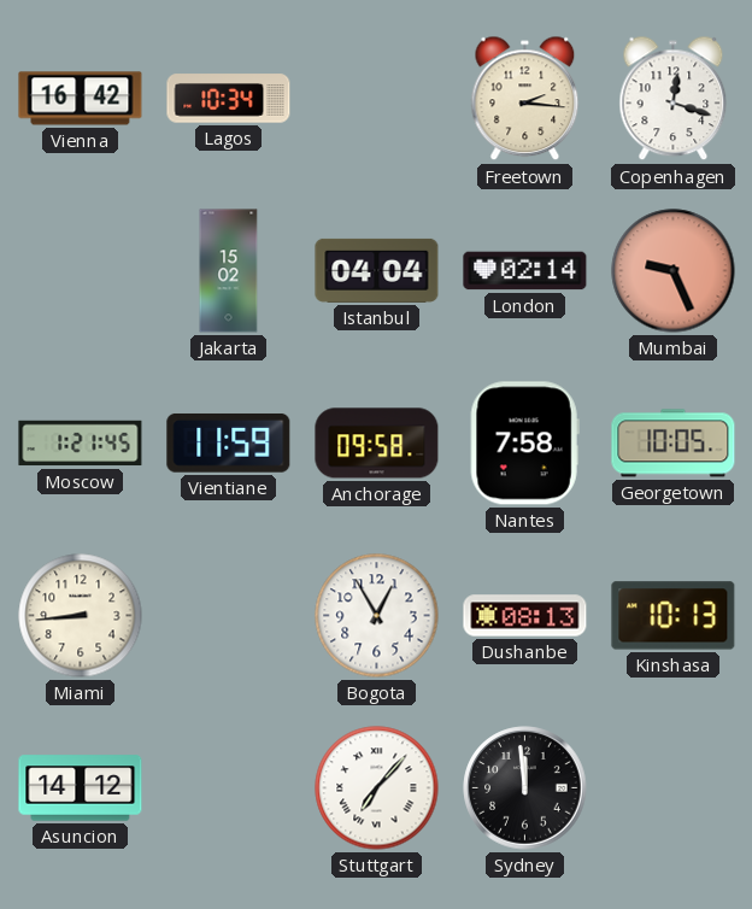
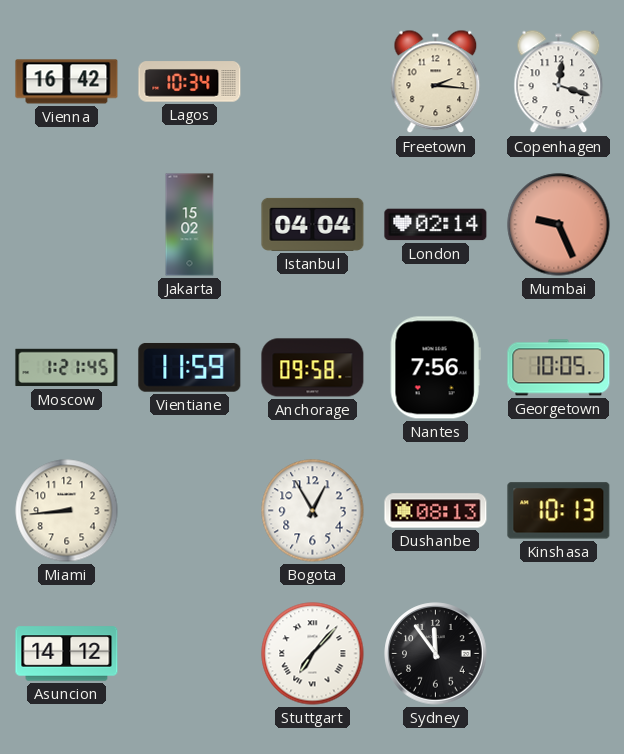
Nantes: 7:58 -> 7:56
Sydney: 11:59 -> 11:54
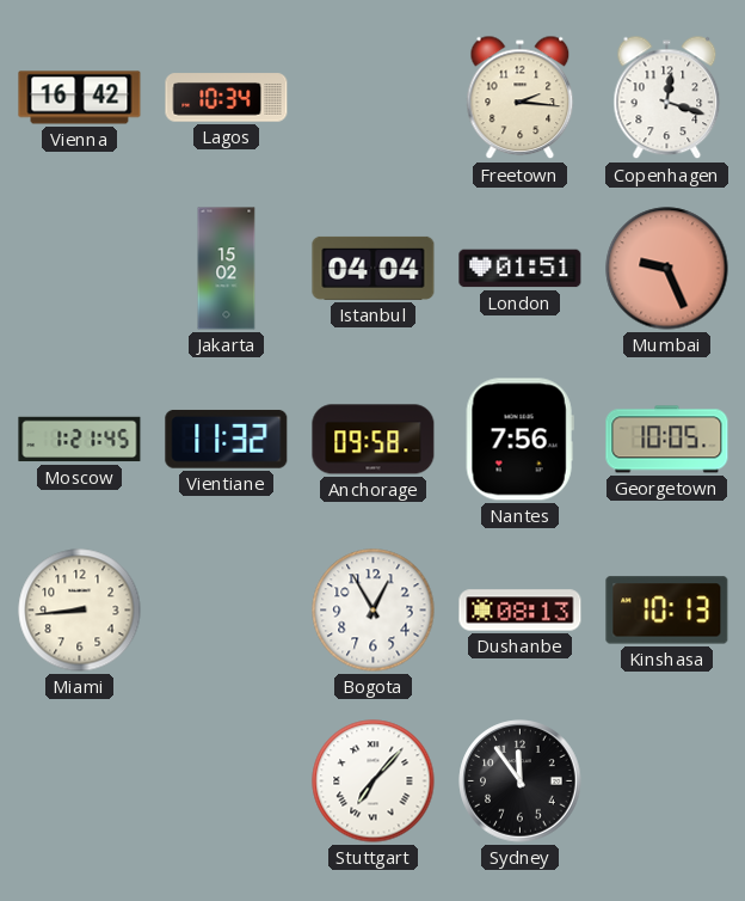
London: 02:14 -> 01:51
Vientiane: 11:59 -> 11:32
Asuncion: 14:12 -> none
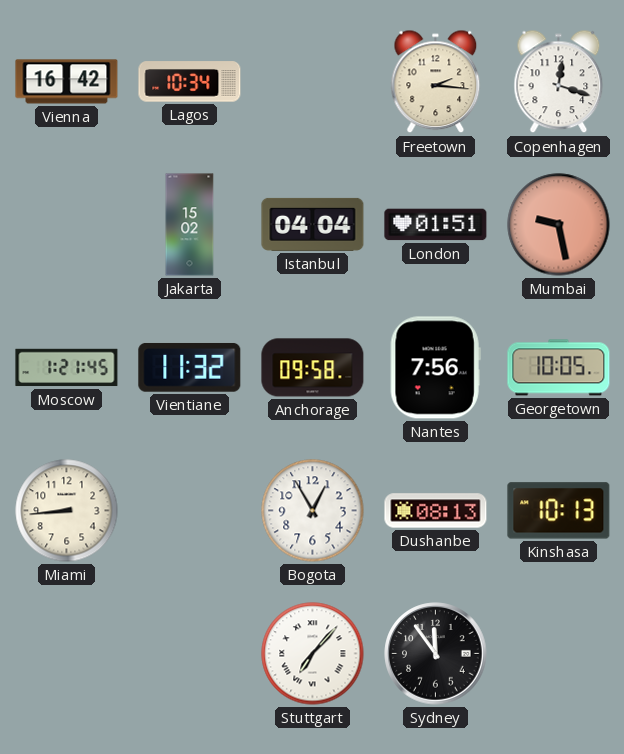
Mumbai: 9:26 -> 9:28
